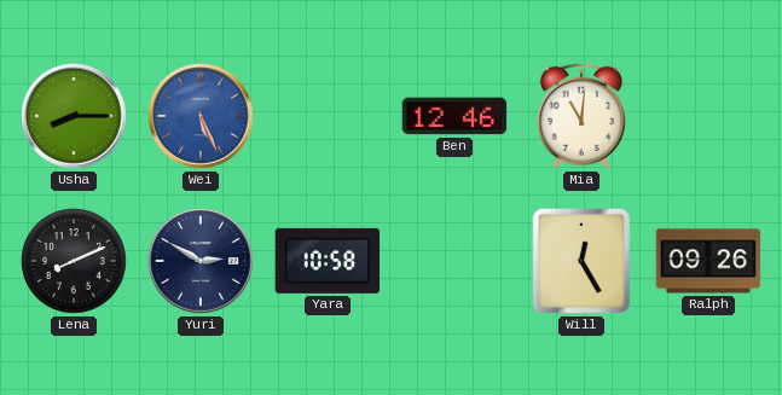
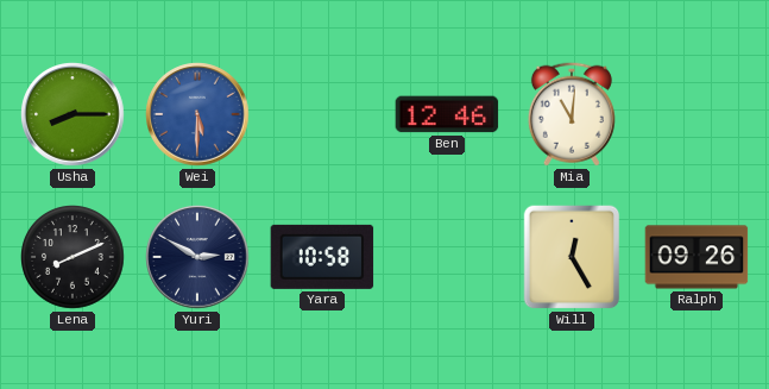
Wei: 5:26 -> 5:30
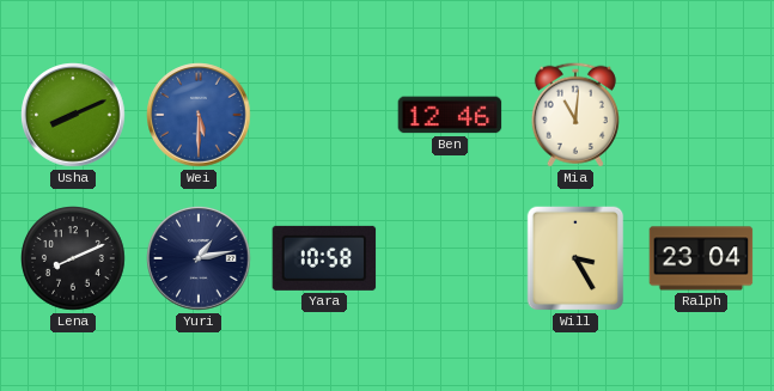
Usha: 8:15 -> 8:11
Yuri: 2:50 -> 1:13
Will: 12:25 -> 3:25
Ralph: 09:26 -> 23:04
